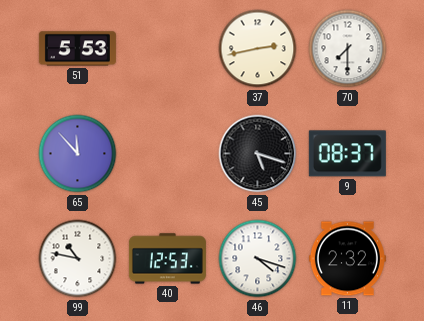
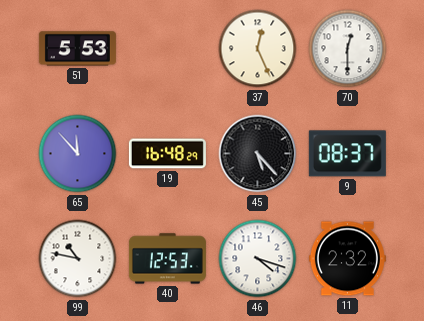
37: 2:43 -> 12:26
70: 7:30 -> 12:30
19: none -> 16:48
45: 5:18 -> 5:23
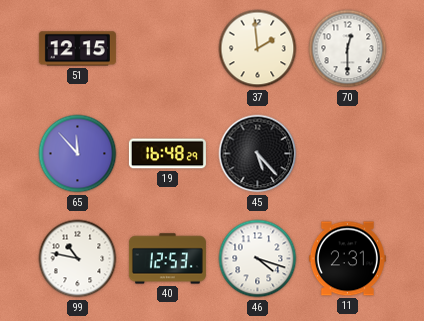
51: 5:53 -> 12:15
37: 12:26 -> 1:59
9: 08:37 -> none
11: 2:32 -> 2:31
